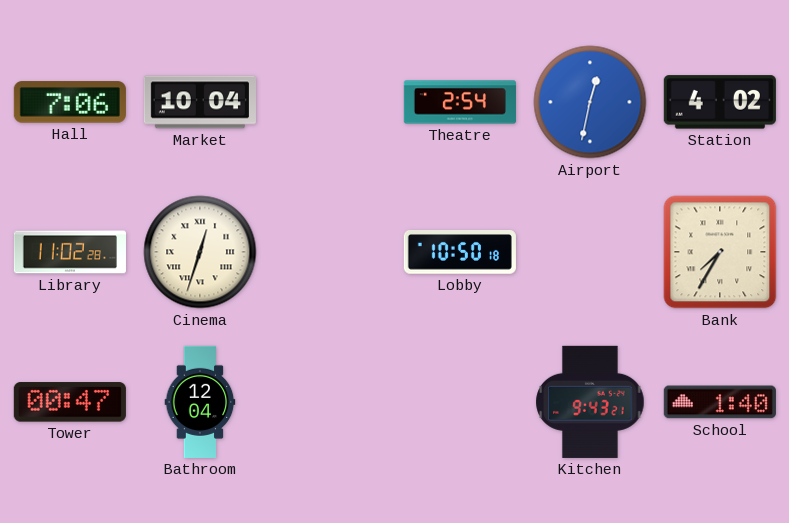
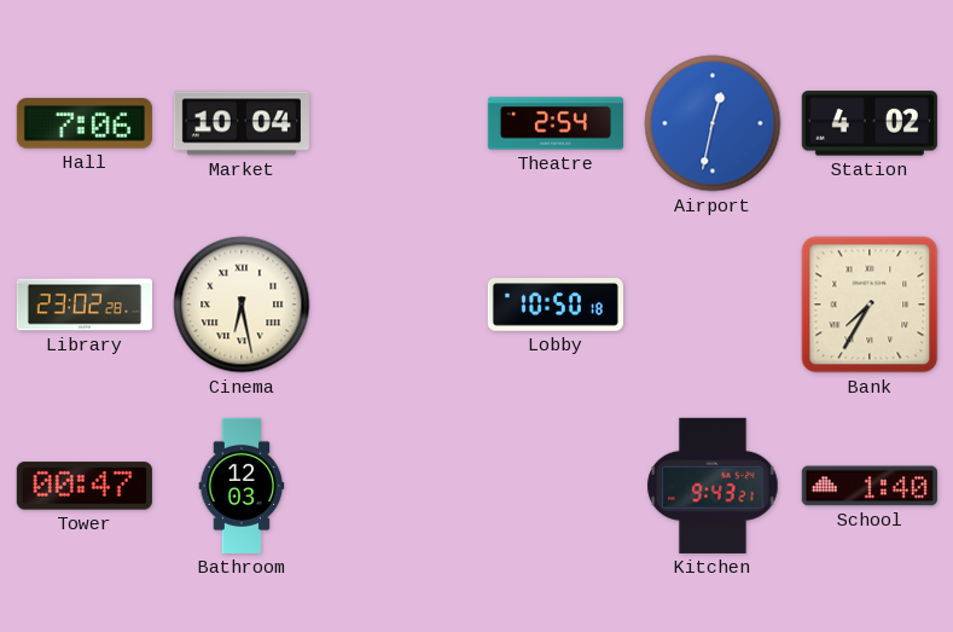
Library: 11:02 -> 23:02
Cinema: 12:33 -> 6:28
Bathroom: 12:04 -> 12:03
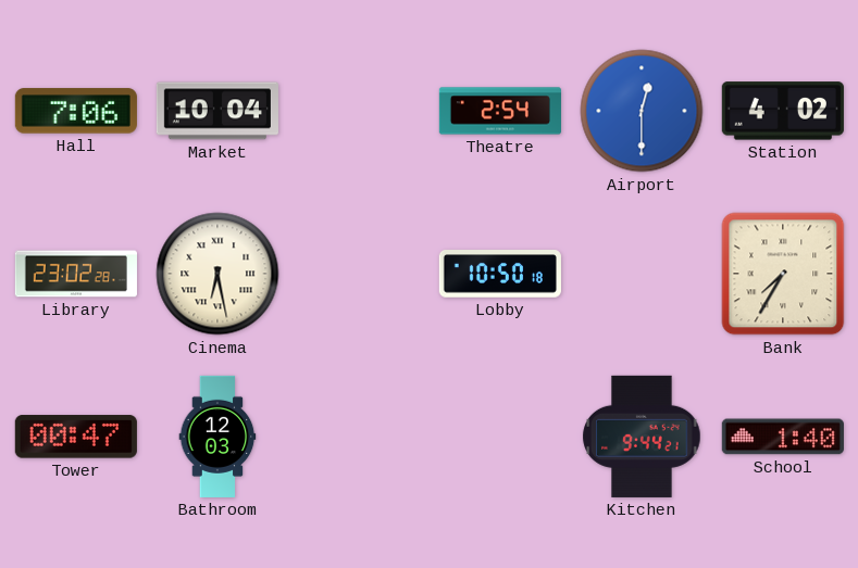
Airport: 12:32 -> 12:30
Kitchen: 9:43 -> 9:44
